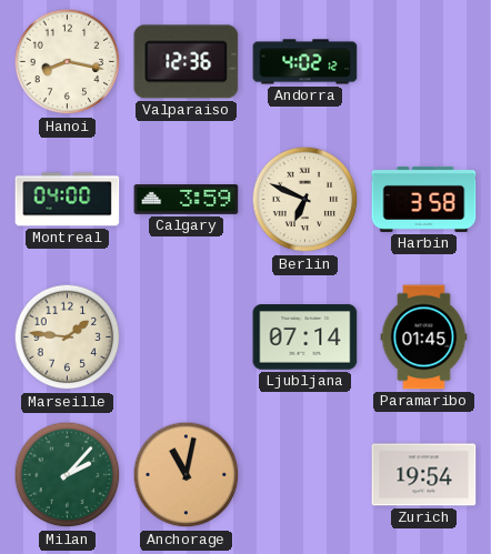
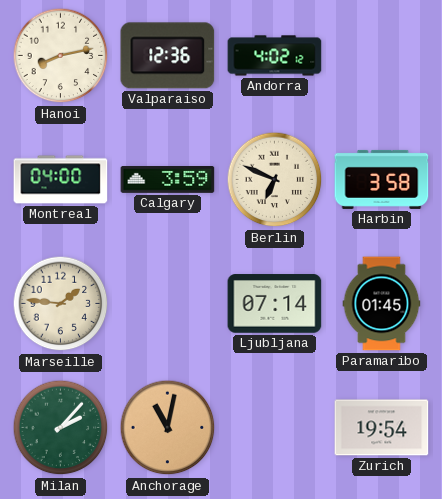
Hanoi: 8:17 -> 8:13
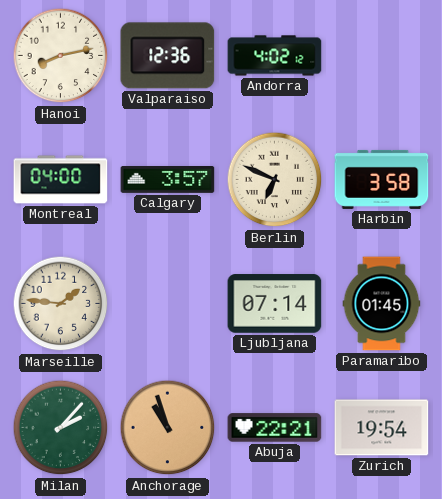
Calgary: 3:59 -> 3:57
Anchorage: 11:02 -> 10:57
Abuja: none -> 22:21
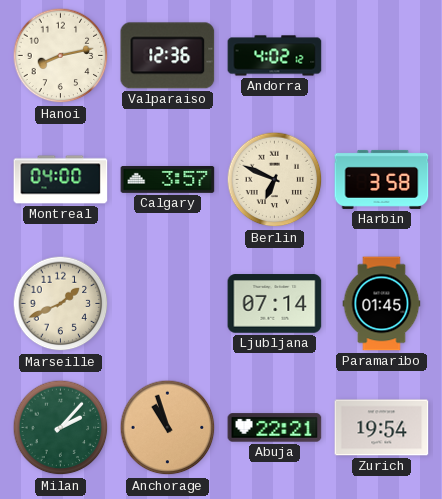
Marseille: 1:46 -> 1:41
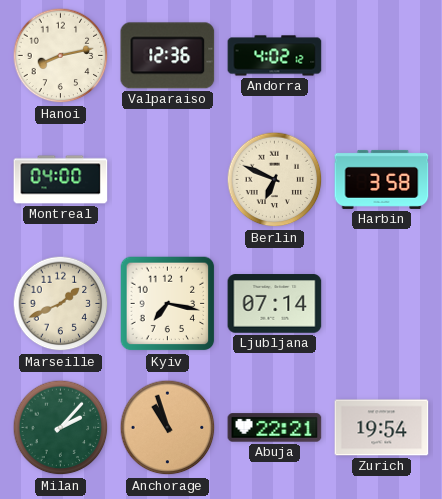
Calgary: 3:57 -> none
Kyiv: none -> 7:17
Paramaribo: 01:45 -> none
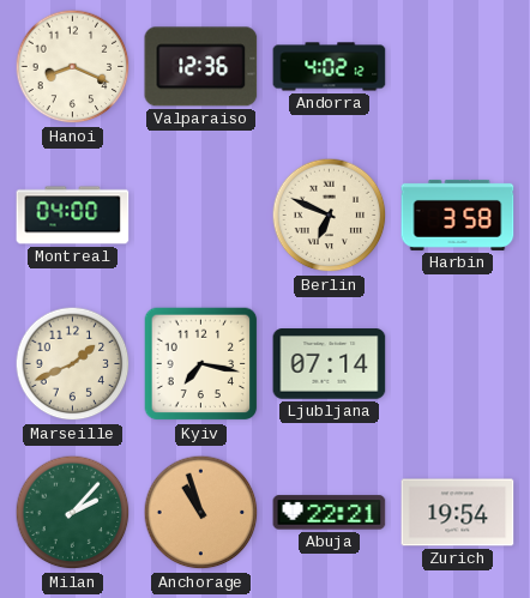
Hanoi: 8:13 -> 8:19
